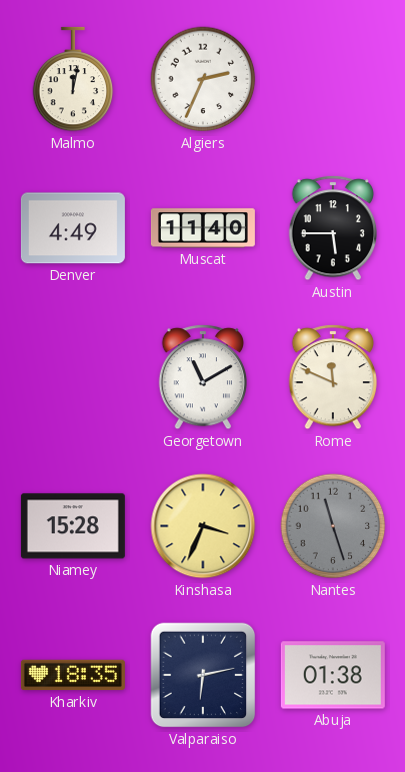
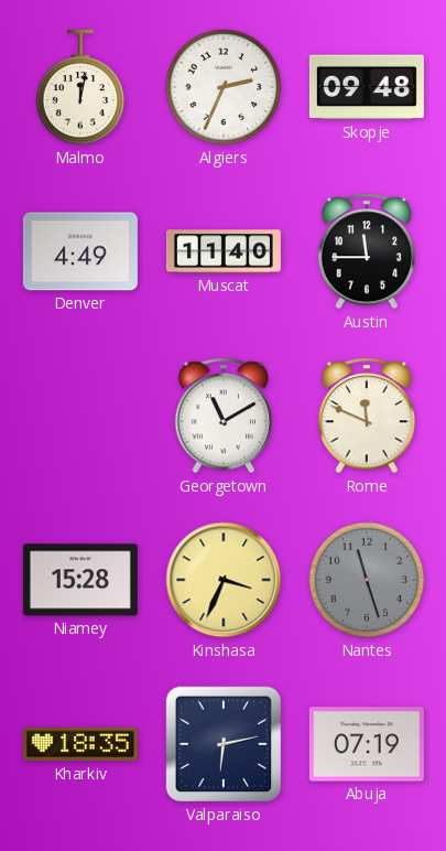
Skopje: none -> 09:48
Austin: 5:45 -> 11:45
Abuja: 01:38 -> 07:19
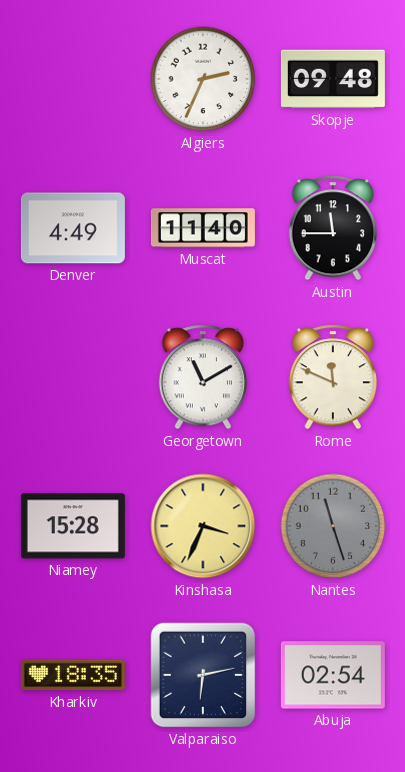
Malmo: 12:02 -> none
Abuja: 07:19 -> 02:54
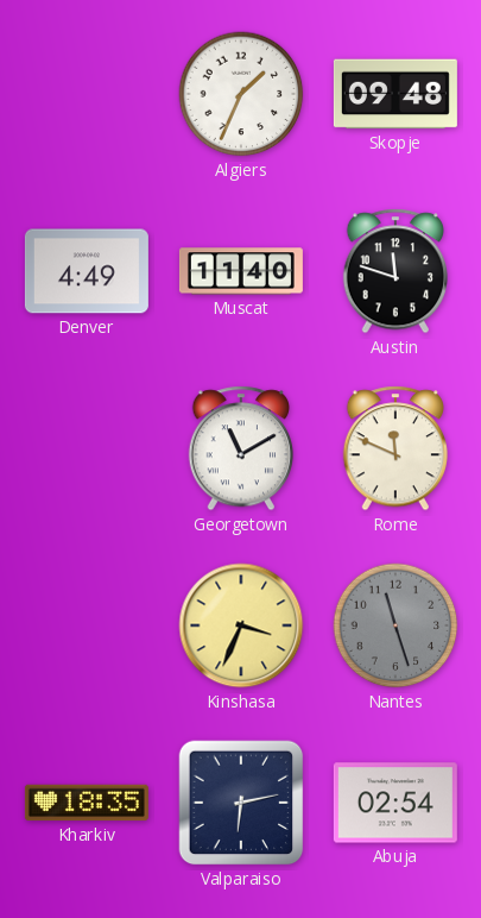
Algiers: 2:34 -> 1:34
Austin: 11:45 -> 11:48
Niamey: 15:28 -> none
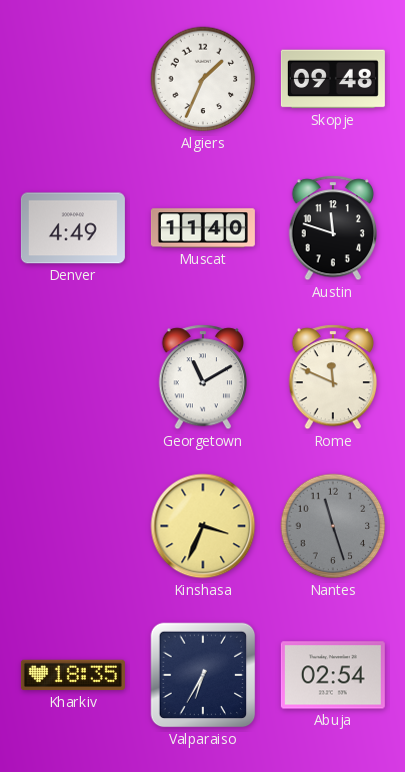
Valparaiso: 6:13 -> 6:35
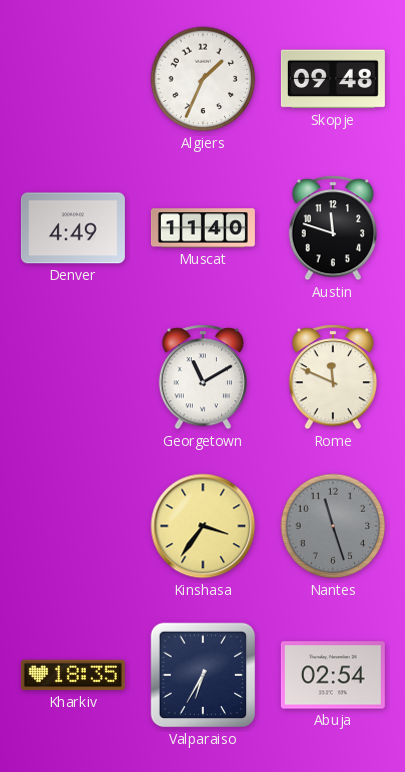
Kinshasa: 3:34 -> 3:36
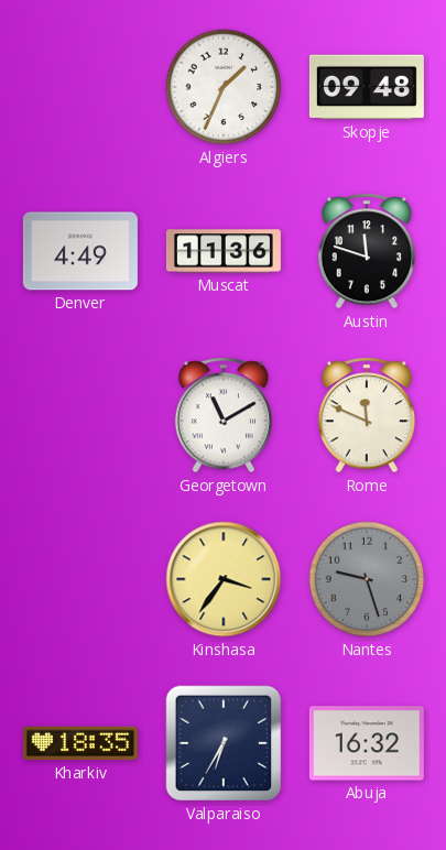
Muscat: 11:40 -> 11:36
Nantes: 11:27 -> 9:27
Abuja: 02:54 -> 16:32
